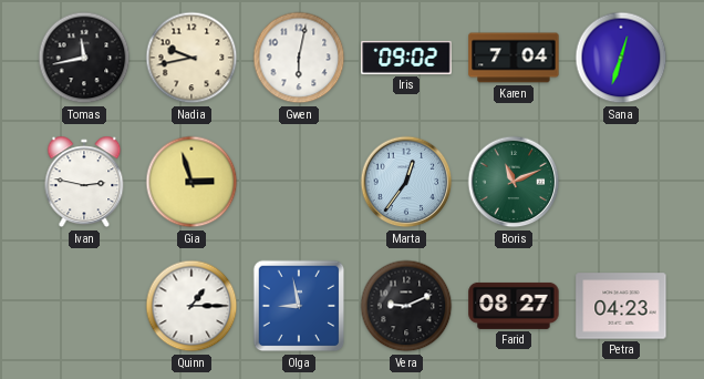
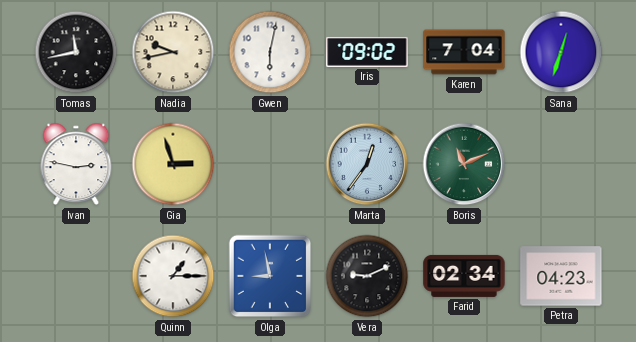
Farid: 08:27 -> 02:34
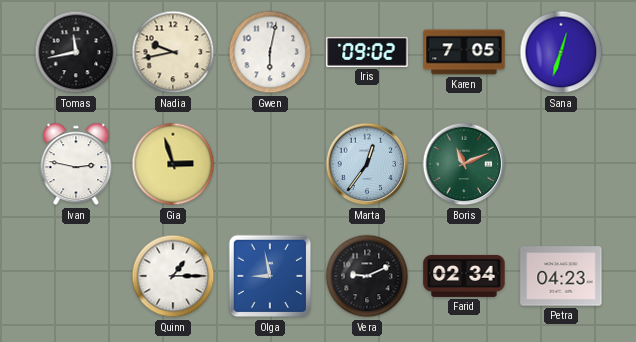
Karen: 7:04 -> 7:05
